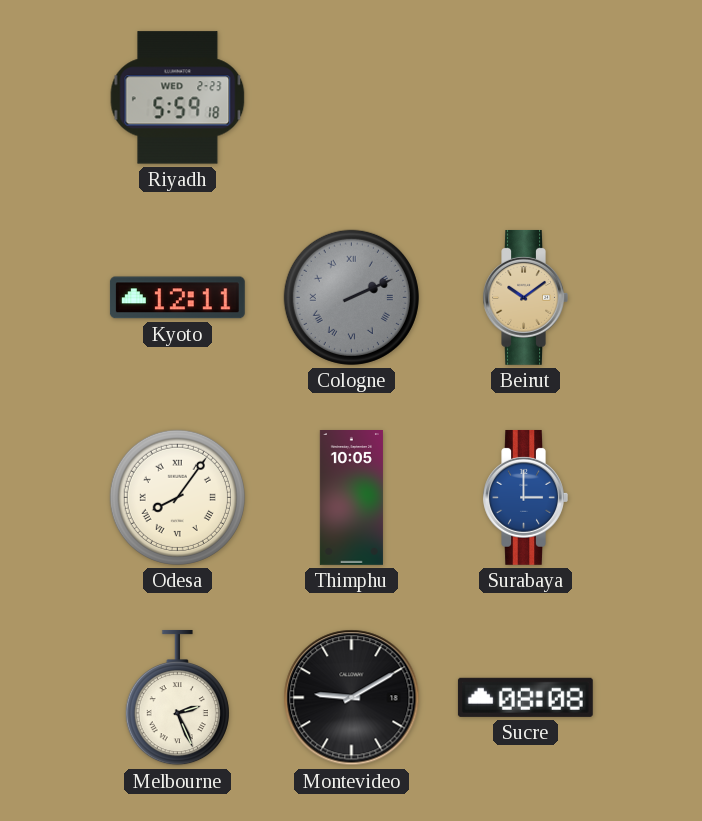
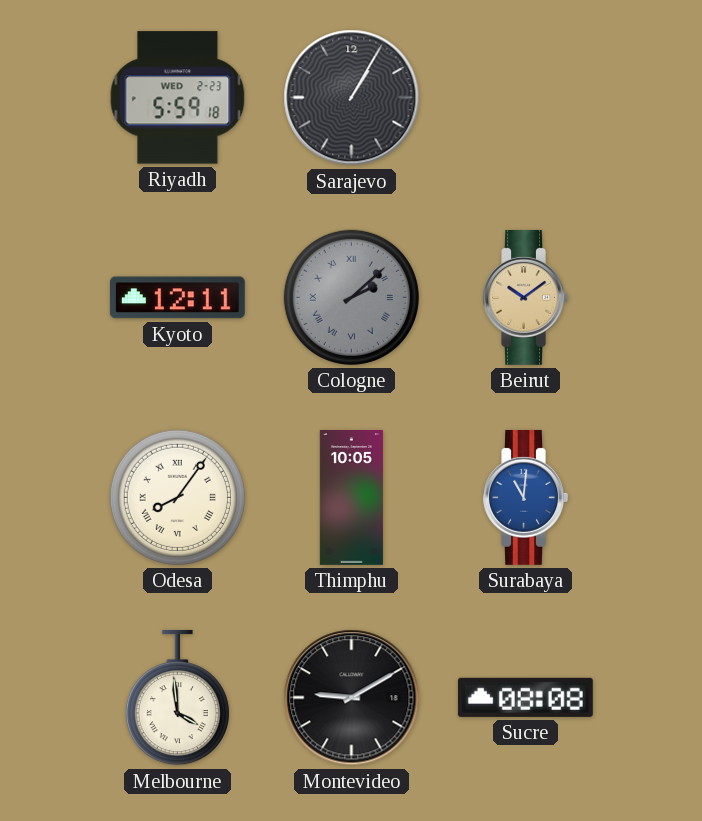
Sarajevo: none -> 1:05
Cologne: 2:11 -> 2:08
Surabaya: 3:00 -> 11:01
Melbourne: 2:26 -> 3:59
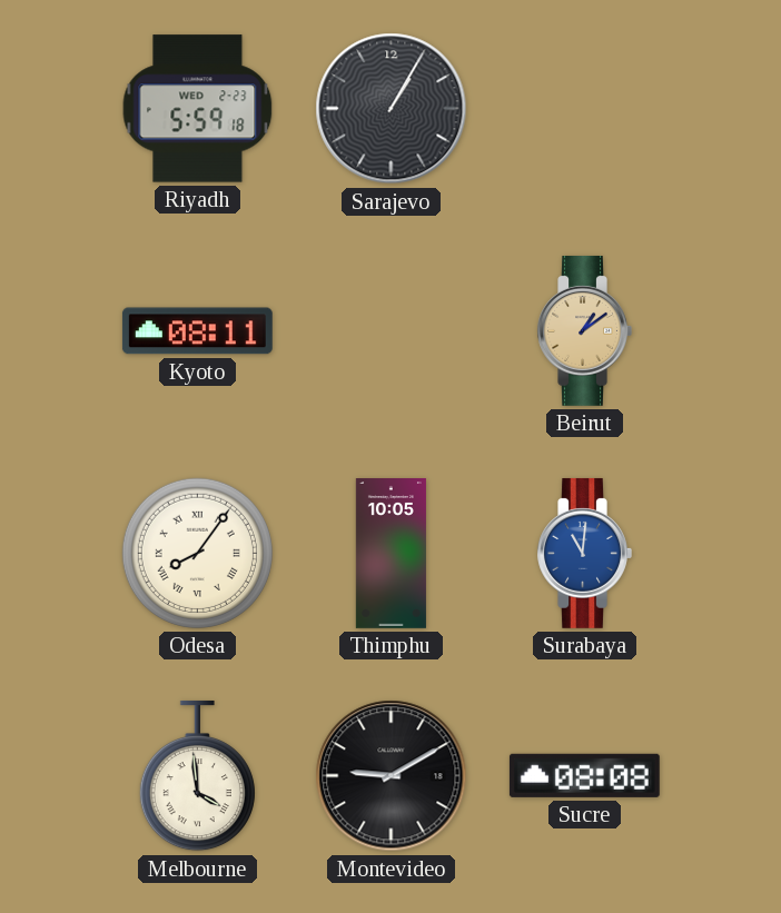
Kyoto: 12:11 -> 08:11
Cologne: 2:08 -> none
Beirut: 10:09 -> 1:09
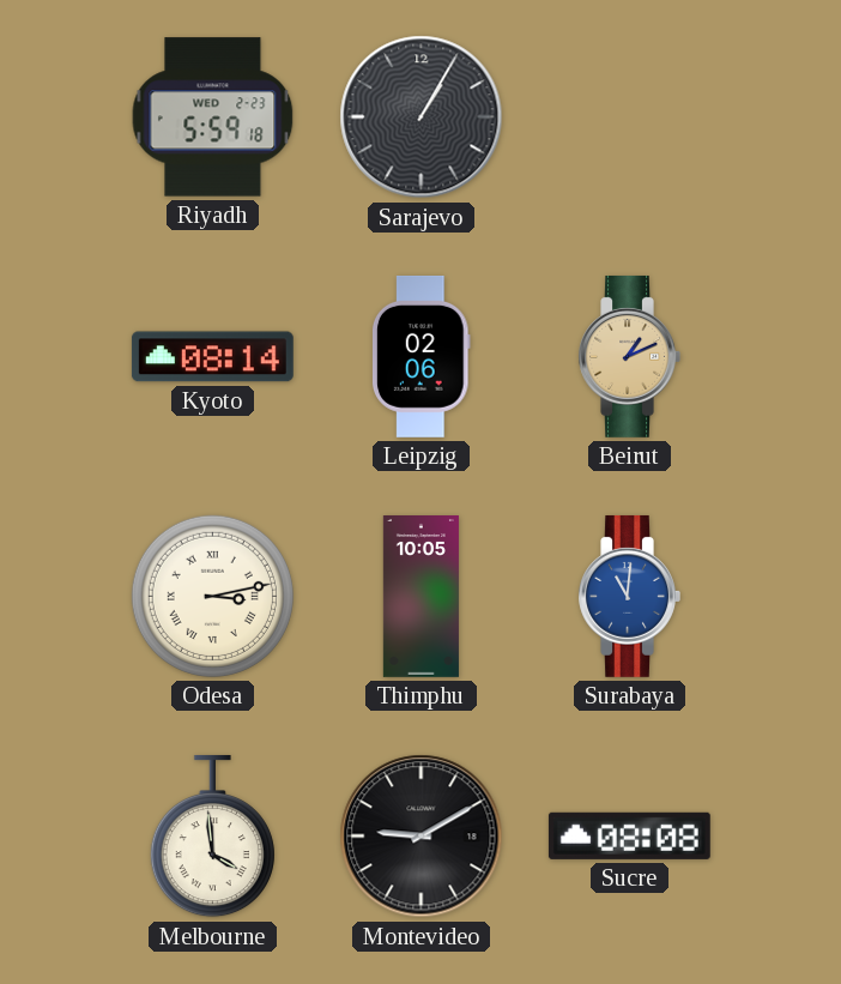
Kyoto: 08:11 -> 08:14
Leipzig: none -> 02:06
Beirut: 1:09 -> 1:11
Odesa: 8:06 -> 3:13
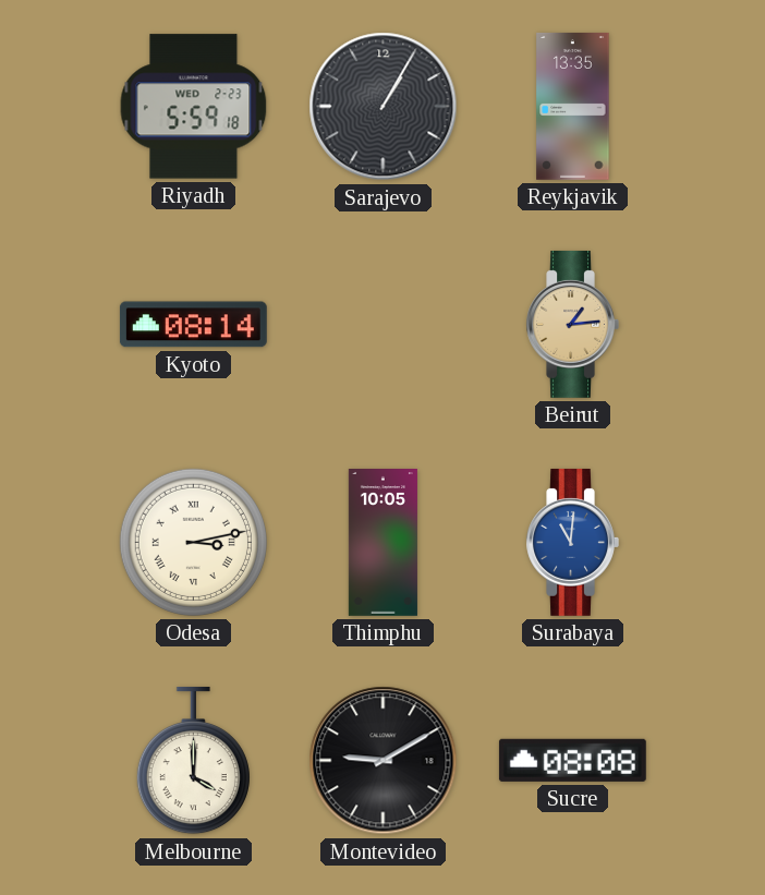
Reykjavik: none -> 13:35
Leipzig: 02:06 -> none
Beirut: 1:11 -> 1:14
Melbourne: 3:59 -> 4:00
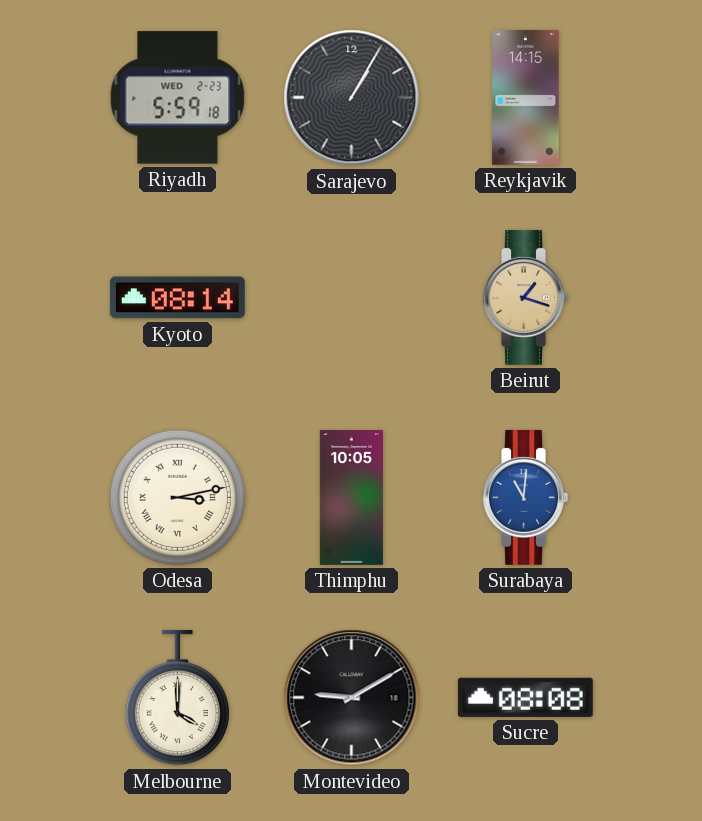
Reykjavik: 13:35 -> 14:15
Beirut: 1:14 -> 1:18
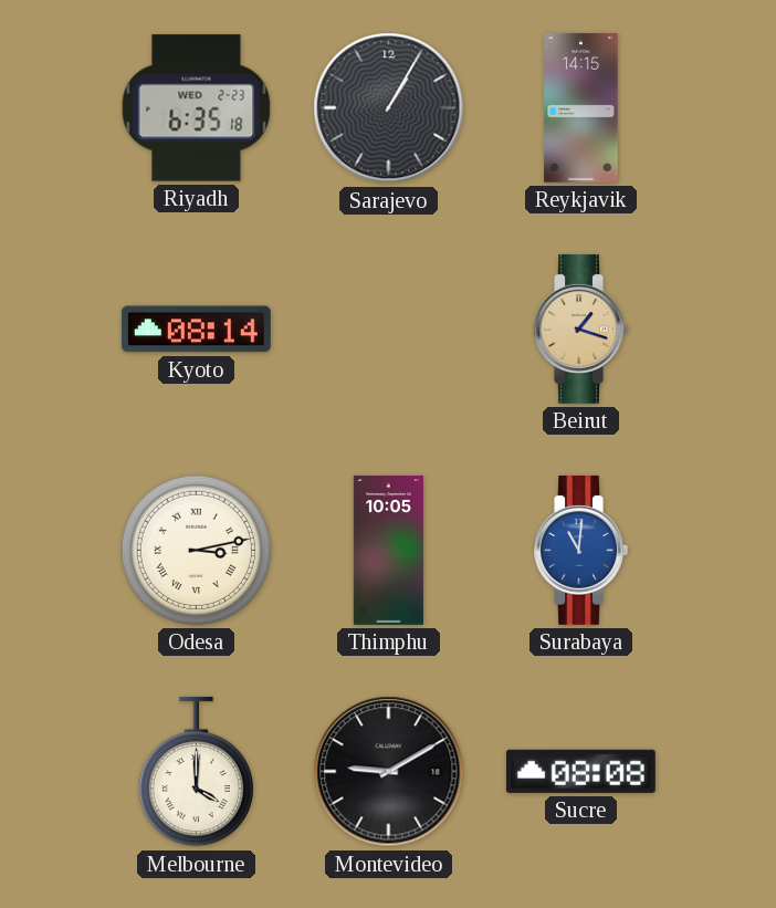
Riyadh: 5:59 -> 6:35
